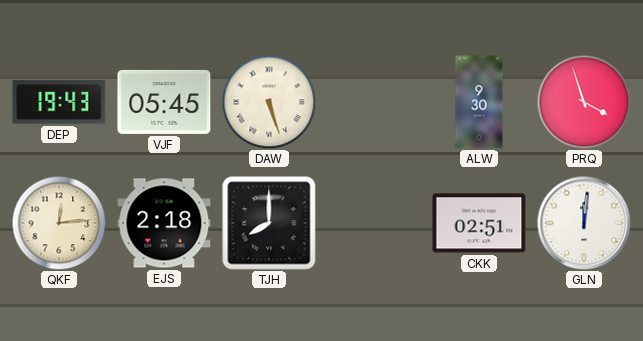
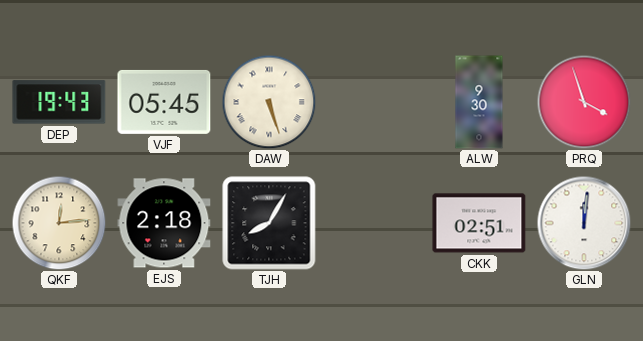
TJH: 8:00 -> 8:05
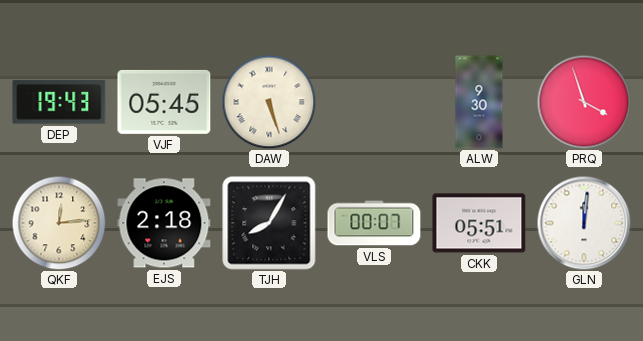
VLS: none -> 00:07
CKK: 02:51 -> 05:51
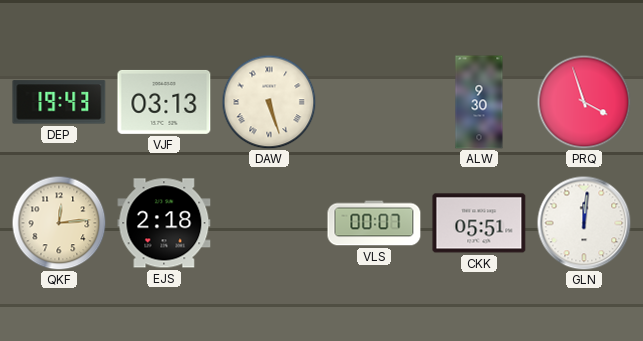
VJF: 05:45 -> 03:13
TJH: 8:05 -> none
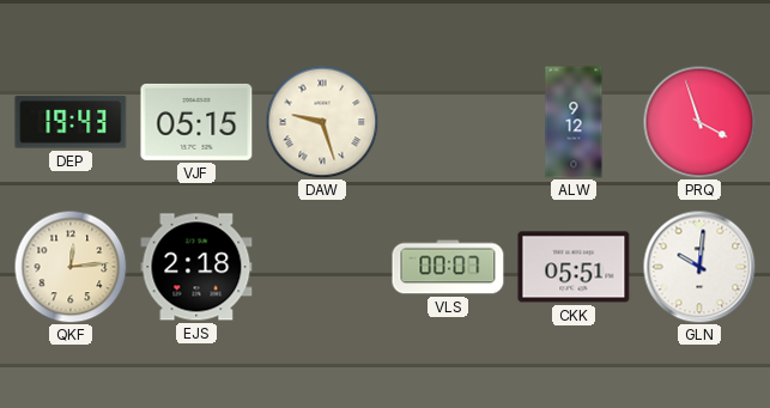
VJF: 03:13 -> 05:15
DAW: 5:27 -> 9:27
ALW: 9:30 -> 9:12
GLN: 12:01 -> 10:01
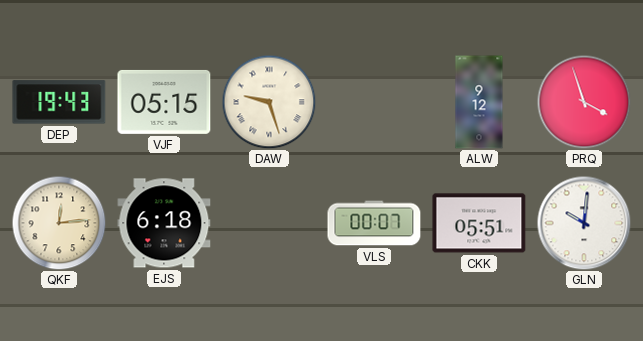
EJS: 2:18 -> 6:18
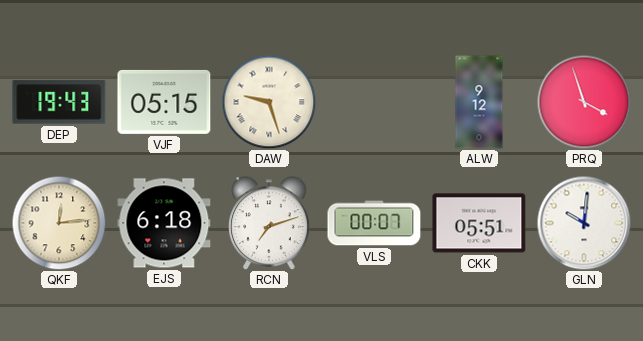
RCN: none -> 7:12
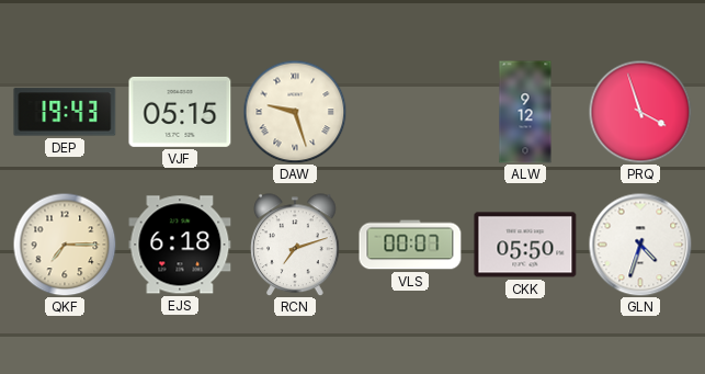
QKF: 12:14 -> 7:15
CKK: 05:51 -> 05:50
GLN: 10:01 -> 4:33
